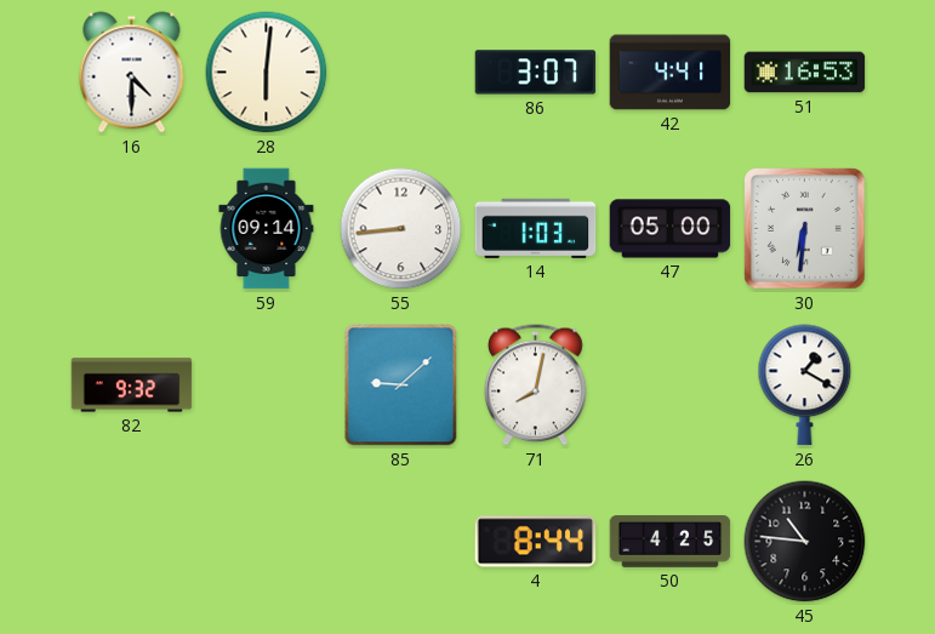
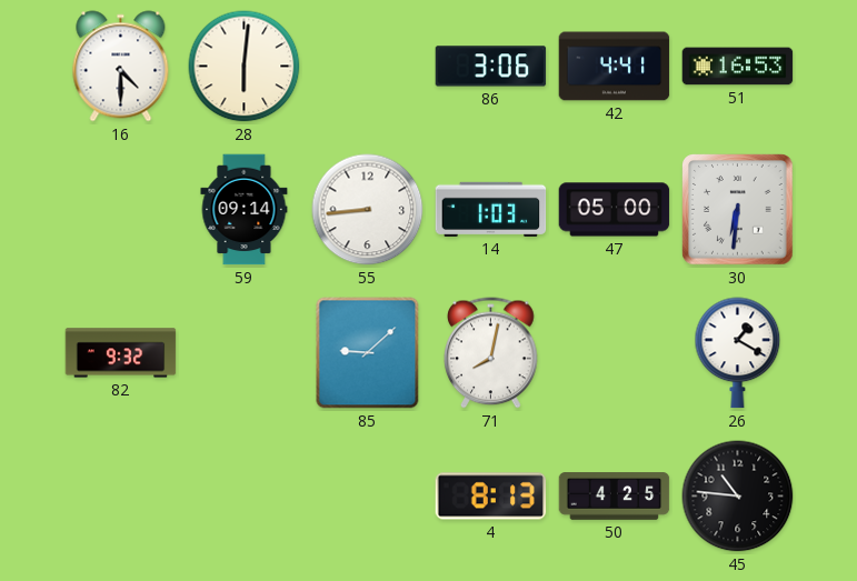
86: 3:07 -> 3:06
4: 8:44 -> 8:13
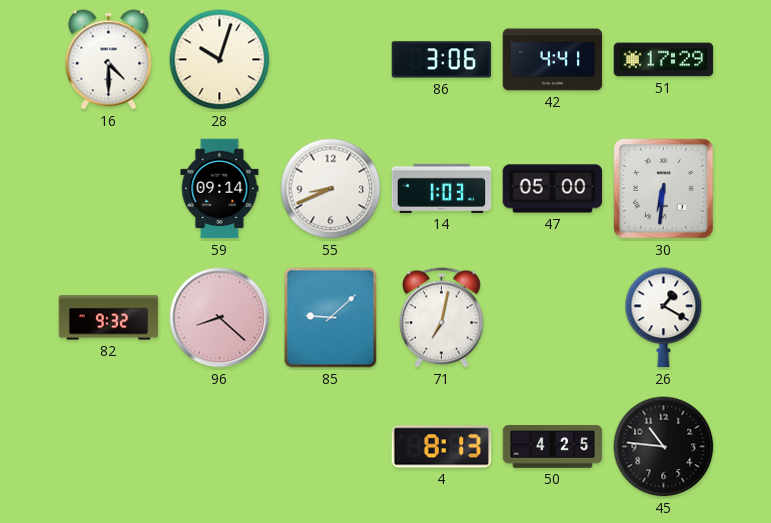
28: 6:01 -> 10:03
51: 16:53 -> 17:29
55: 8:44 -> 8:41
96: none -> 8:22
71: 8:02 -> 7:02
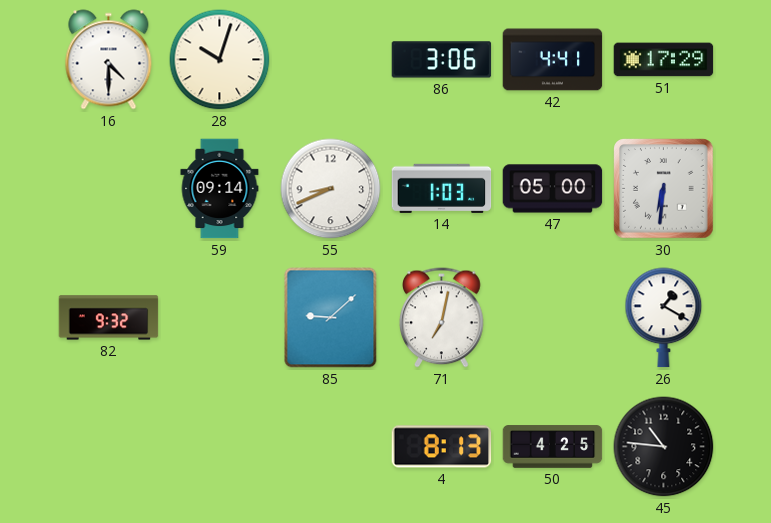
96: 8:22 -> none
